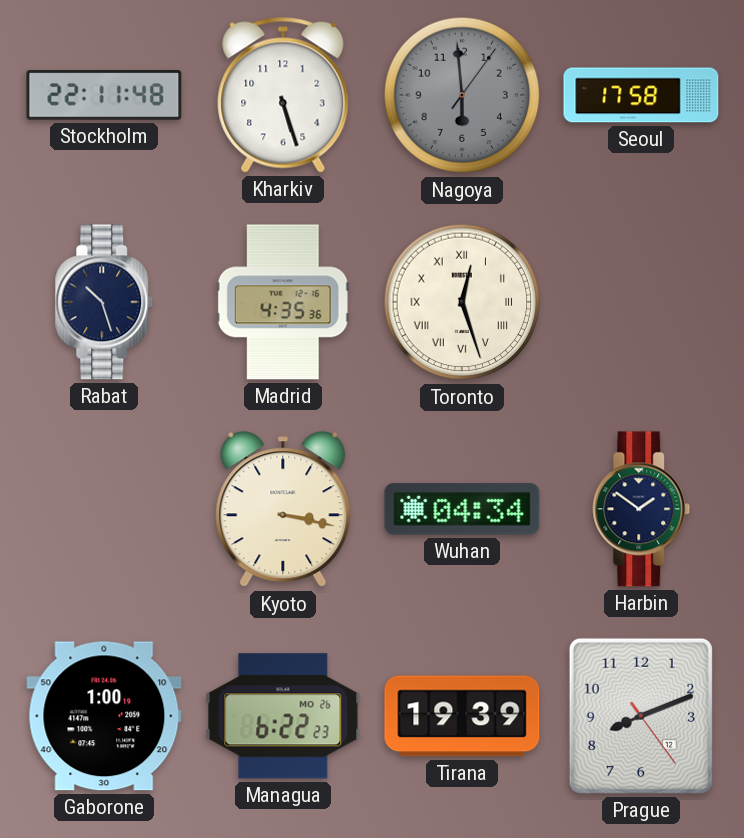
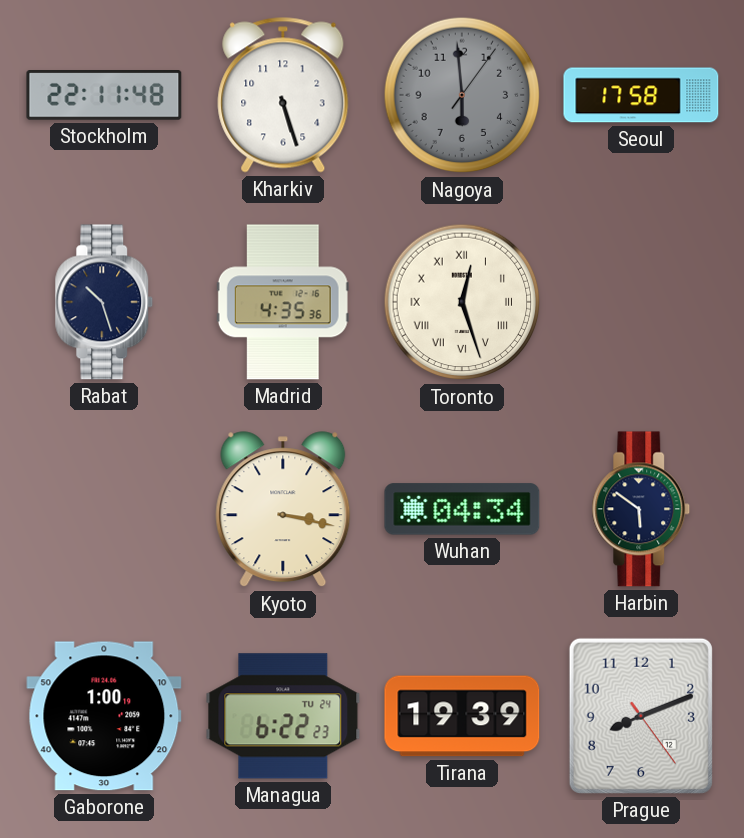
Harbin: 1:51 -> 5:51
Managua date: MO 26 -> TU 24
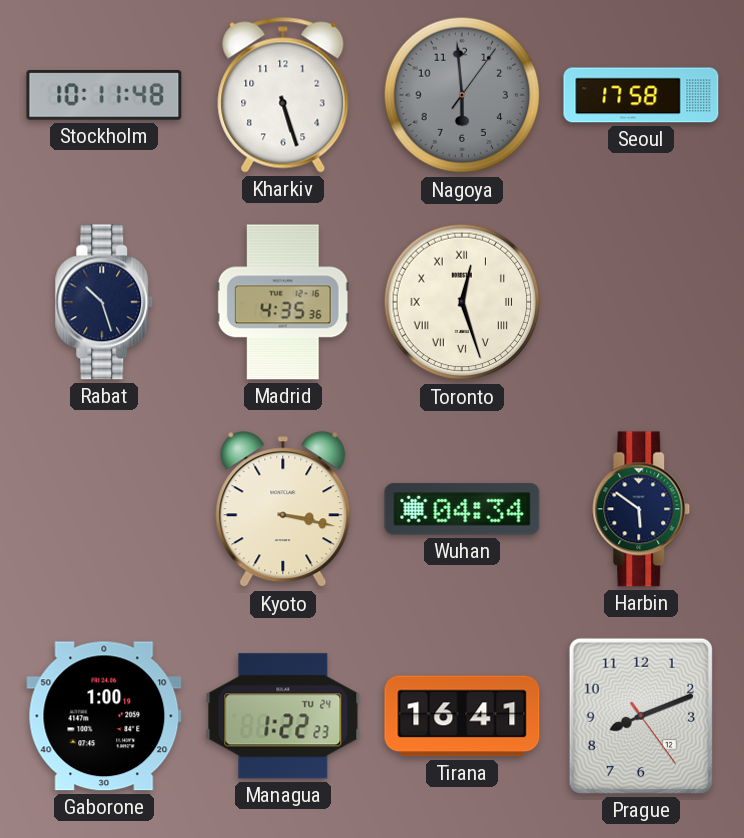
Stockholm: 22:11 -> 10:11
Managua: 6:22 -> 1:22
Tirana: 19:39 -> 16:41
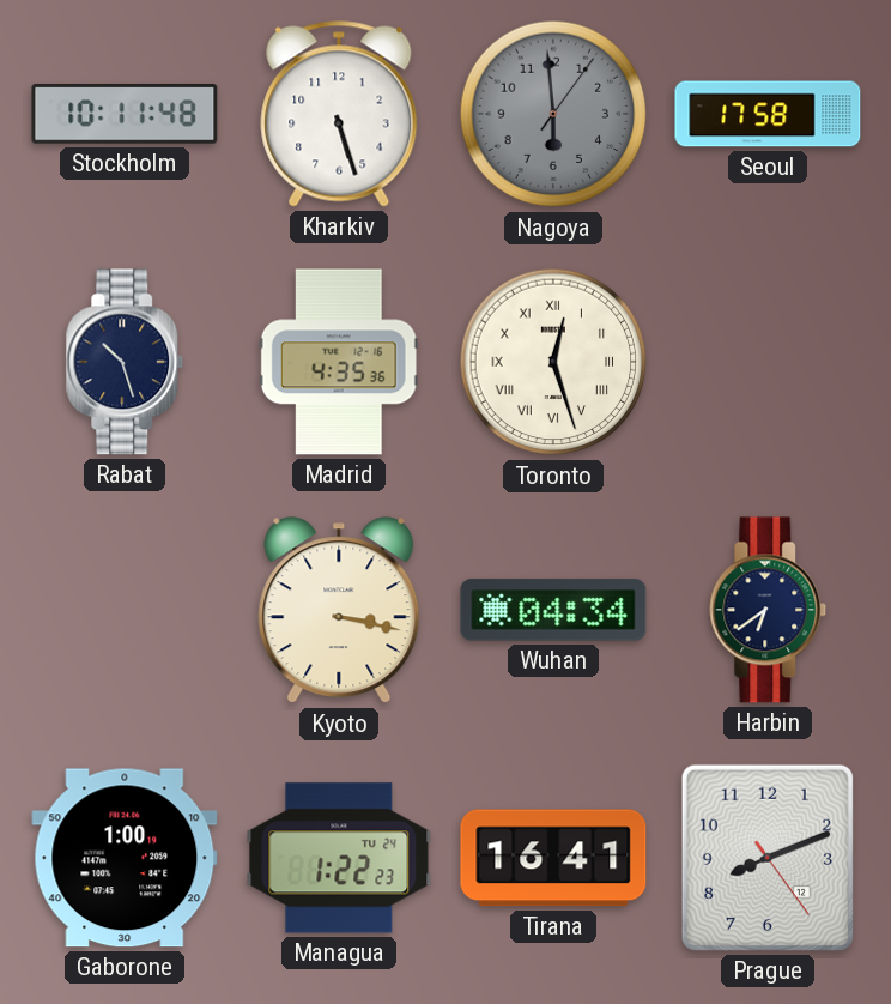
Harbin: 5:51 -> 6:39
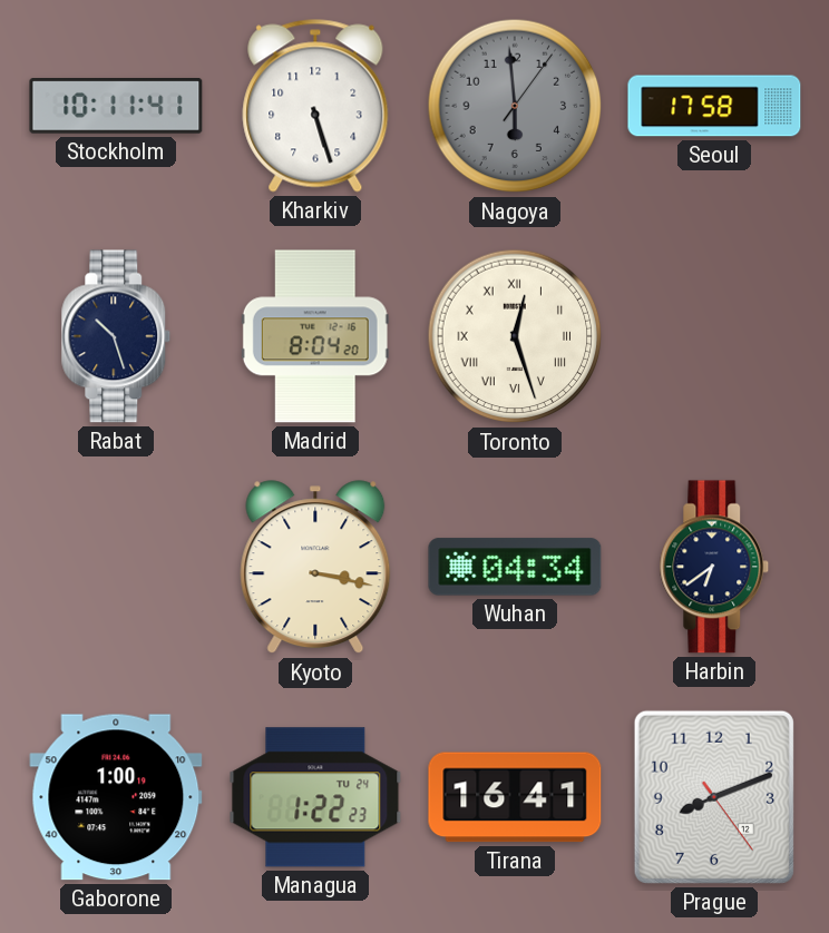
Stockholm: 10:11:48 -> 10:11:41
Madrid: 4:35 -> 8:04
